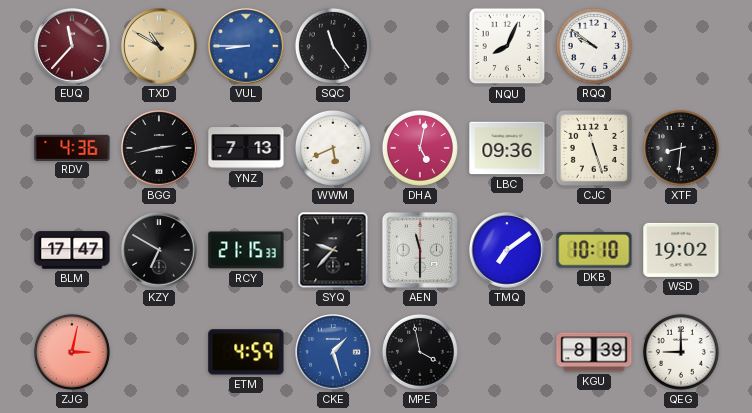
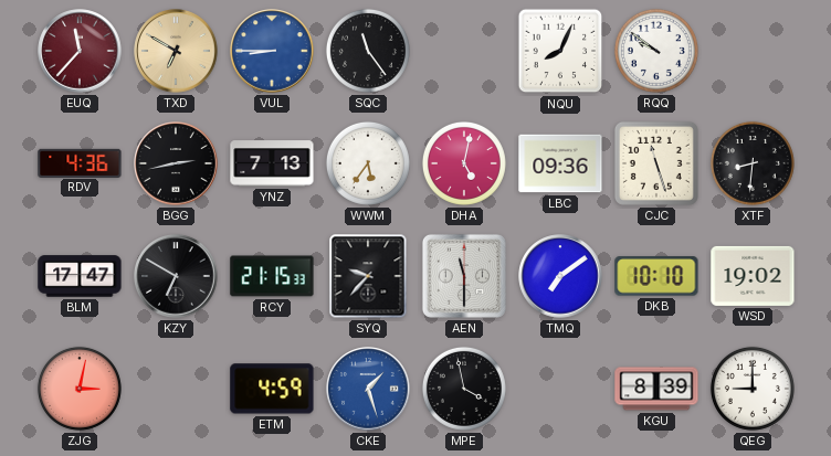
TXD: 10:50 -> 6:50
WWM: 5:41 -> 5:36
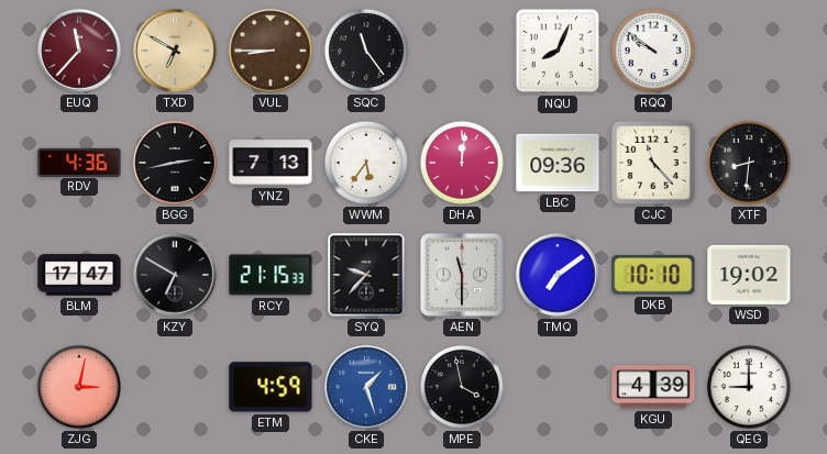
VUL dial: blue -> brown
DHA: 5:02 -> 12:01
CJC: 11:27 -> 11:23
KGU: 8:39 -> 4:39
